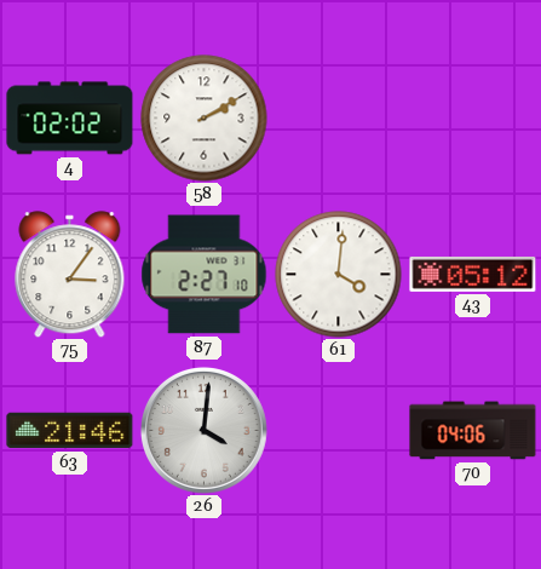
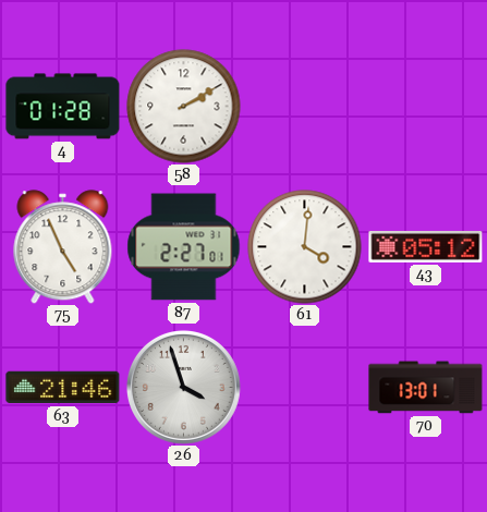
4: 02:02 -> 01:28
75: 3:06 -> 4:56
87: 2:27:10 -> 2:27:01
26: 4:01 -> 3:57
70: 04:06 -> 13:01
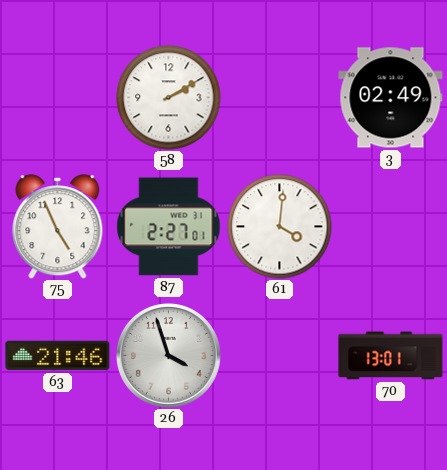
4: 01:28 -> none
3: none -> 02:49
43: 05:12 -> none
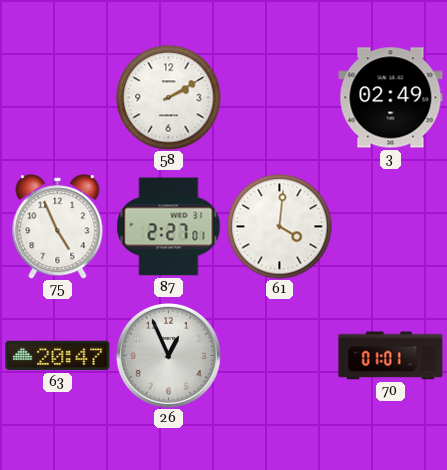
63: 21:46 -> 20:47
26: 3:57 -> 12:56
70: 13:01 -> 01:01
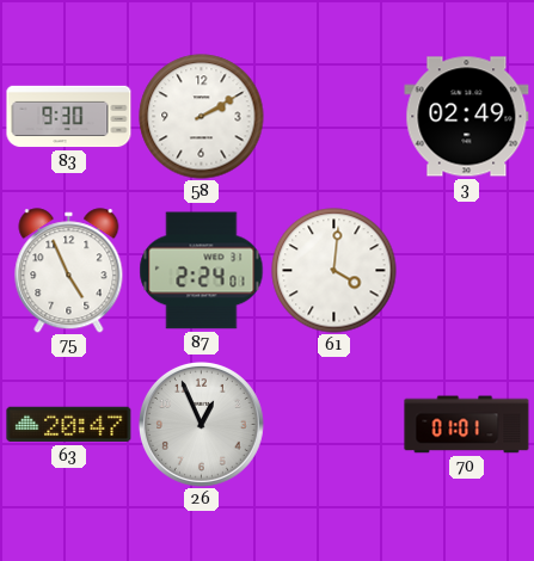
83: none -> 9:30
87: 2:27 -> 2:24
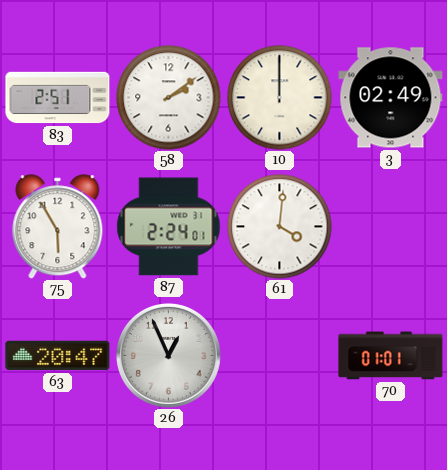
83: 9:30 -> 2:51
58: 2:10 -> 2:09
10: none -> 12:00
75: 4:56 -> 5:55
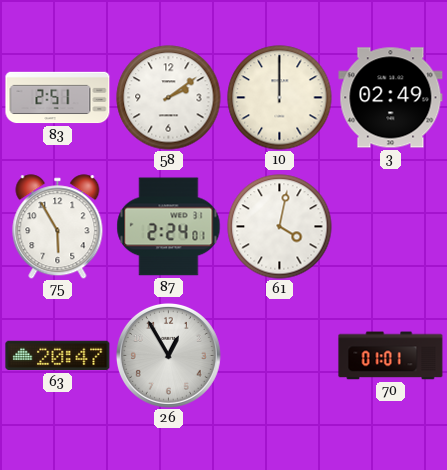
61: 4:01 -> 4:02
26: 12:56 -> 12:55
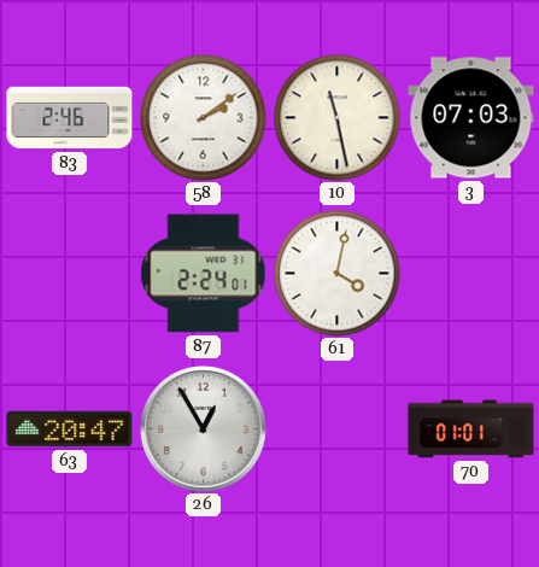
83: 2:51 -> 2:46
10: 12:00 -> 11:28
3: 02:49 -> 07:03
75: 5:55 -> none
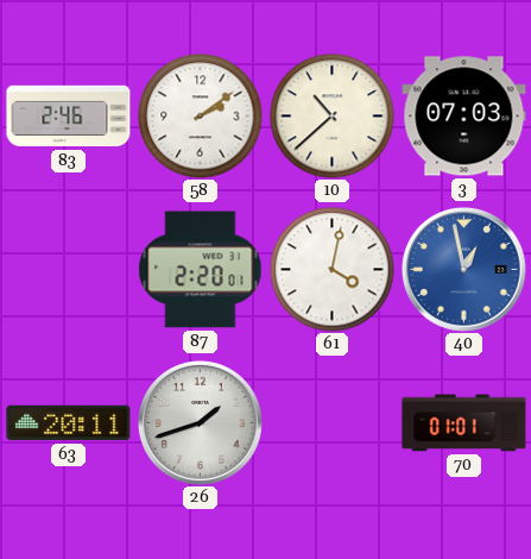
10: 11:28 -> 10:38
87: 2:24 -> 2:20
40: none -> 12:58
63: 20:47 -> 20:11
26: 12:55 -> 1:42
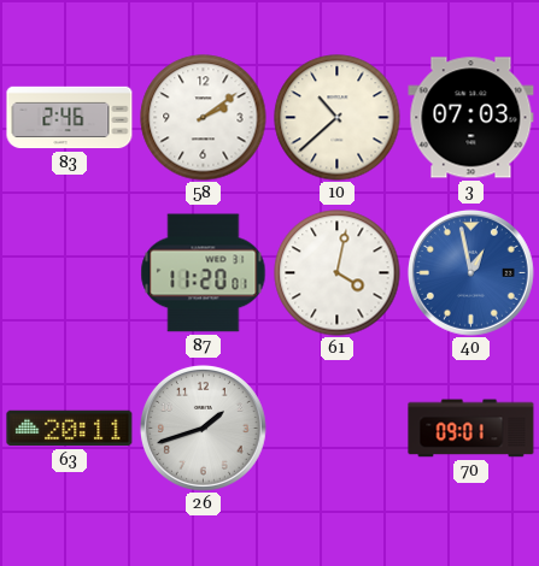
87: 2:20 -> 11:20
70: 01:01 -> 09:01
